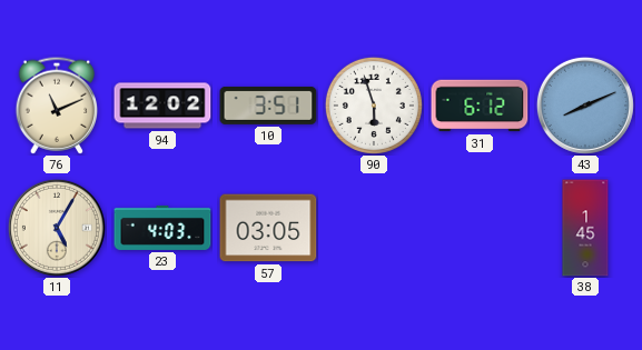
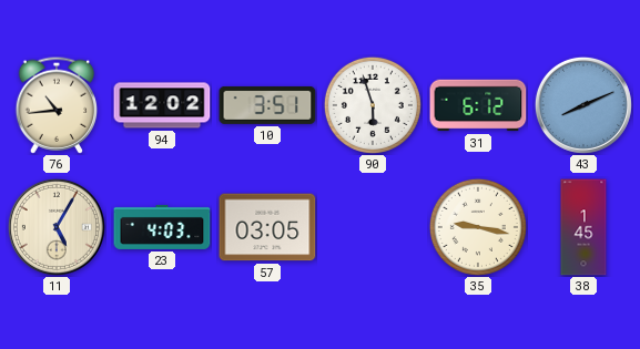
76: 11:11 -> 10:44
35: none -> 9:17
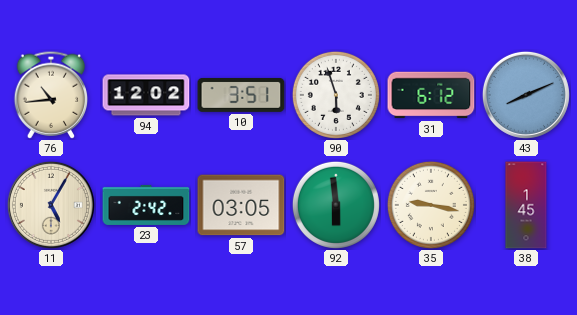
23: 4:03 -> 2:42
92: none -> 5:59
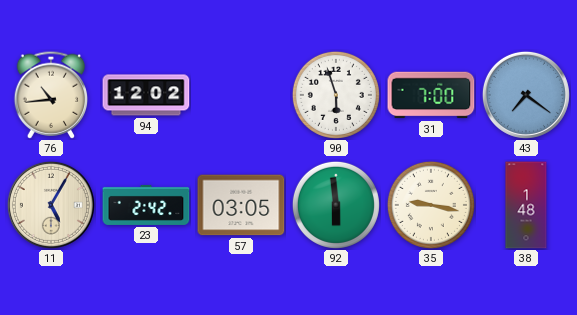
10: 3:51 -> none
31: 6:12 -> 7:00
43: 8:11 -> 7:21
38: 1:45 -> 1:48
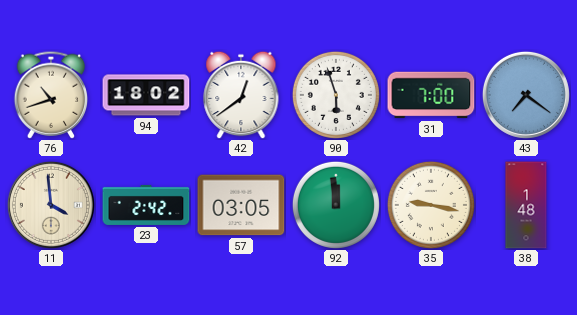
76: 10:44 -> 10:42
94: 12:02 -> 18:02
42: none -> 12:39
11: 5:05 -> 3:59
92: 5:59 -> 11:59
